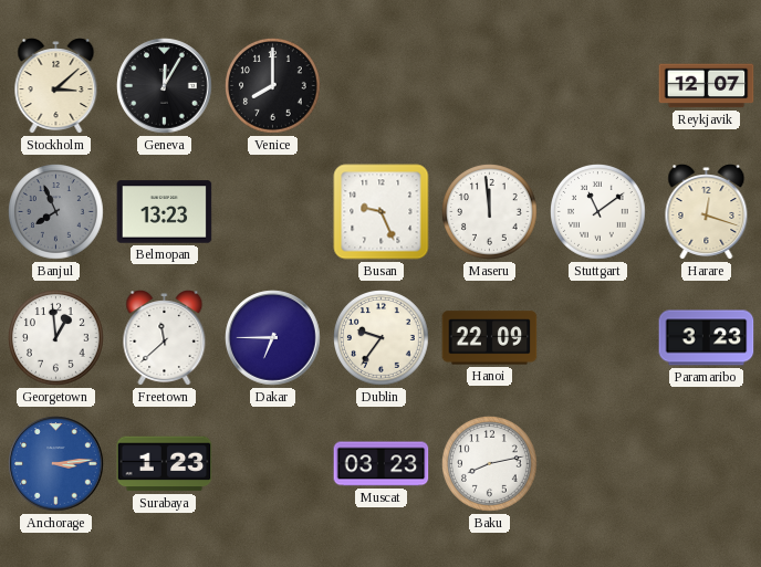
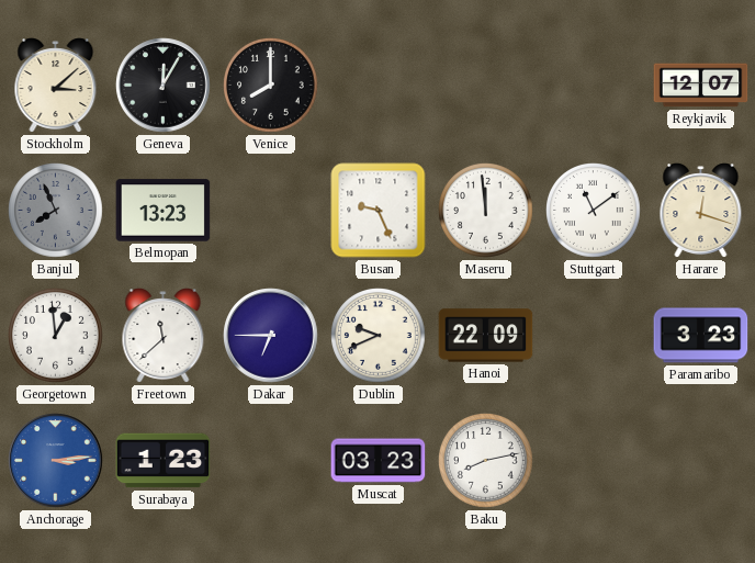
Dublin: 9:36 -> 9:41
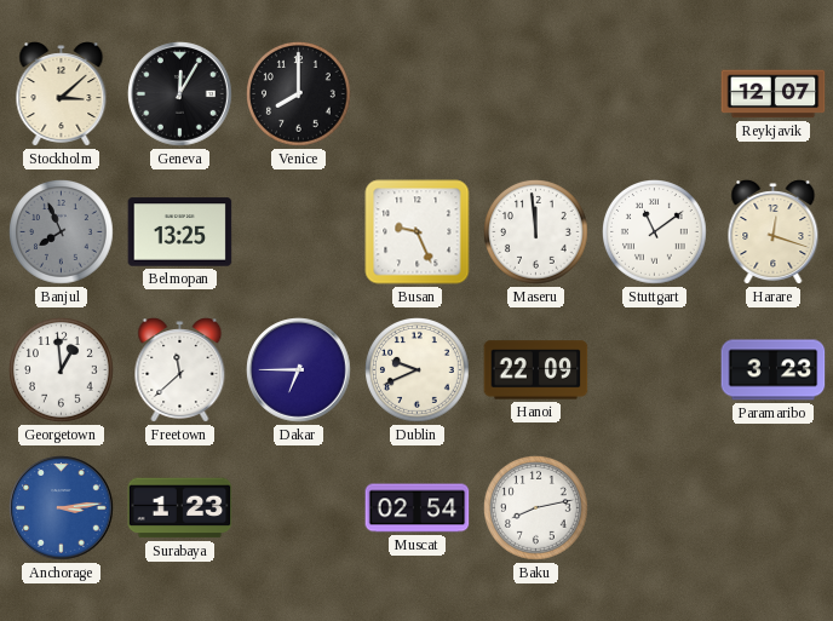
Belmopan: 13:23 -> 13:25
Muscat: 03:23 -> 02:54
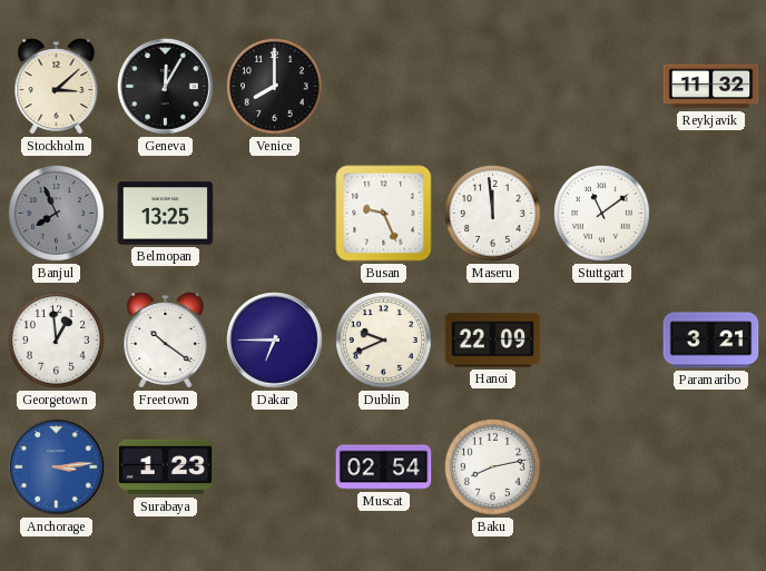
Reykjavik: 12:07 -> 11:32
Harare: 12:18 -> none
Freetown: 11:38 -> 10:21
Paramaribo: 3:23 -> 3:21
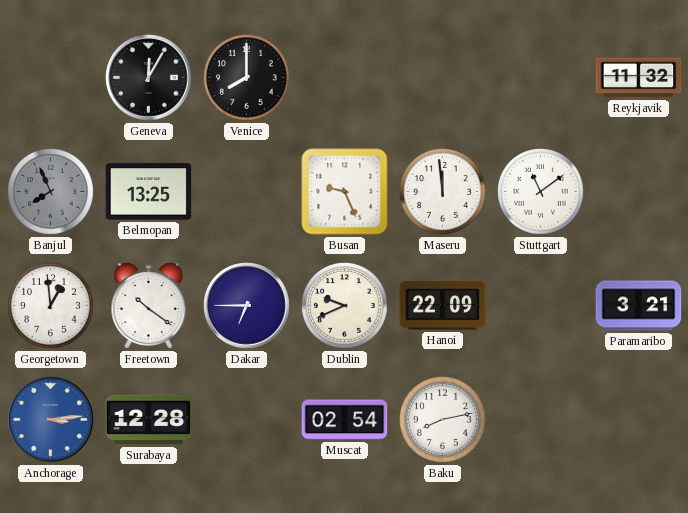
Stockholm: 3:08 -> none
Surabaya: 1:23 -> 12:28
